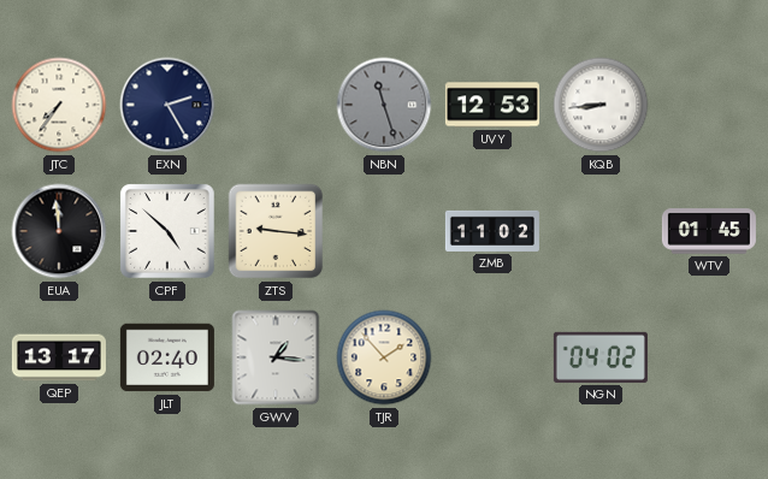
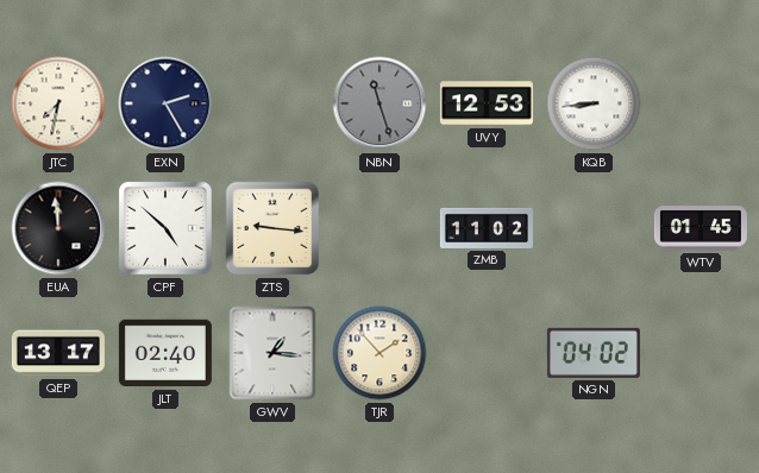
JTC: 7:36 -> 7:32
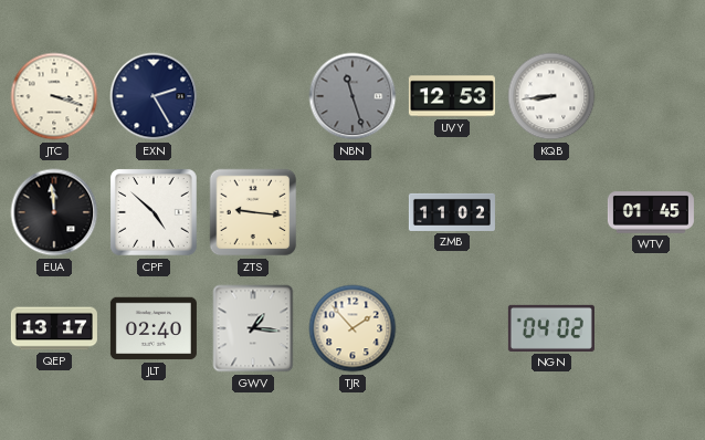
JTC: 7:32 -> 3:18
